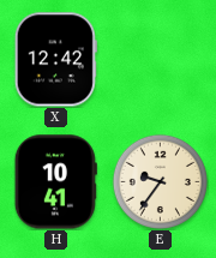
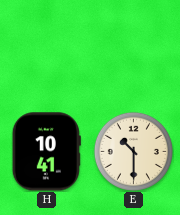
X: 12:42 -> none
E: 9:36 -> 10:30
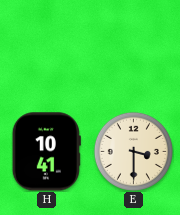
E: 10:30 -> 3:30
